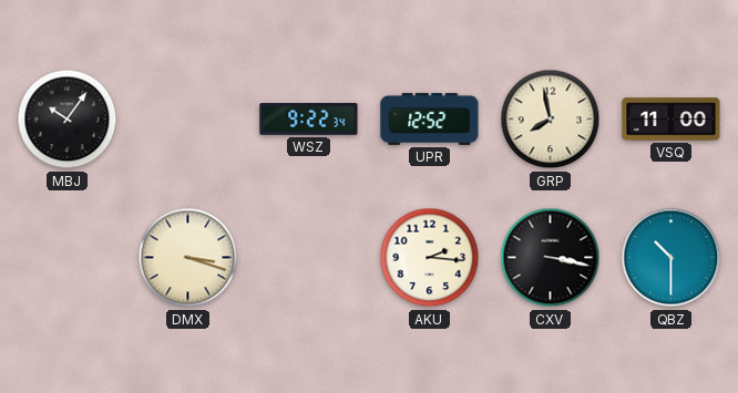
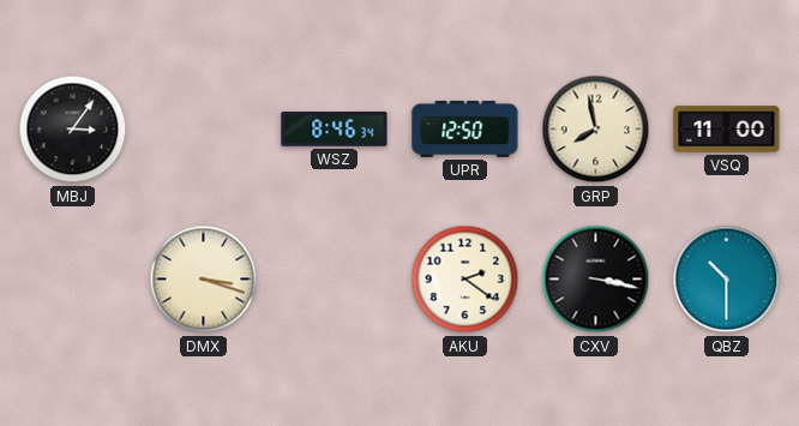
MBJ: 10:06 -> 3:06
WSZ: 9:22 -> 8:46
UPR: 12:52 -> 12:50
AKU: 2:16 -> 2:21
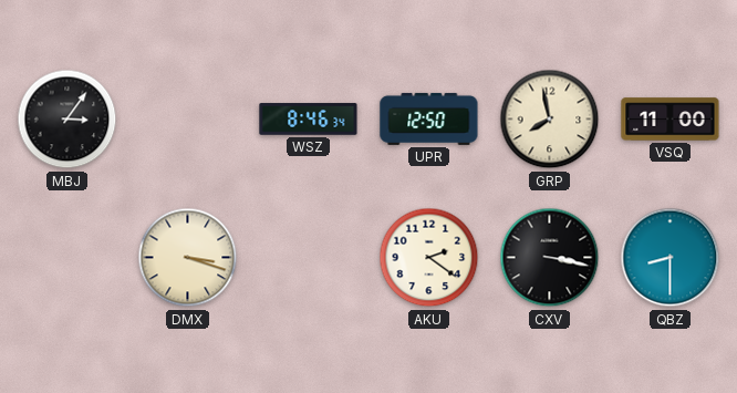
QBZ: 10:30 -> 8:30
